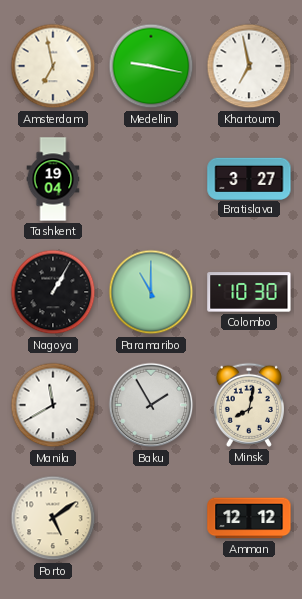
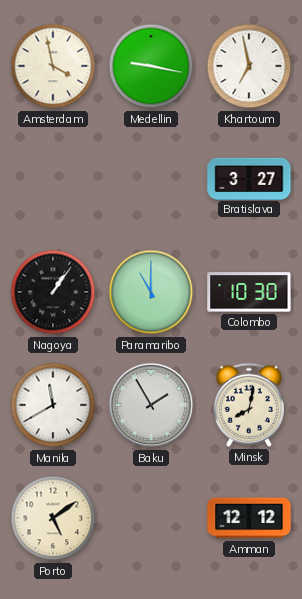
Amsterdam: 6:58 -> 3:58
Tashkent: 19:04 -> none
Nagoya: 1:05 -> 1:06
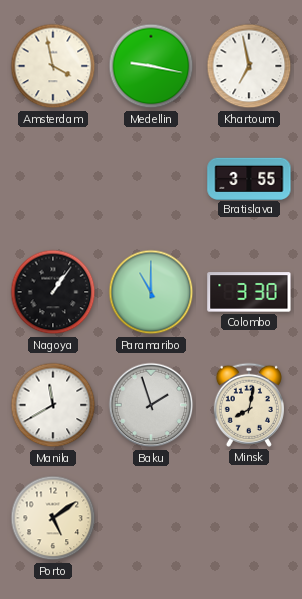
Bratislava: 3:27 -> 3:55
Colombo: 10:30 -> 3:30
Baku: 1:55 -> 1:57
Amman: 12:12 -> none
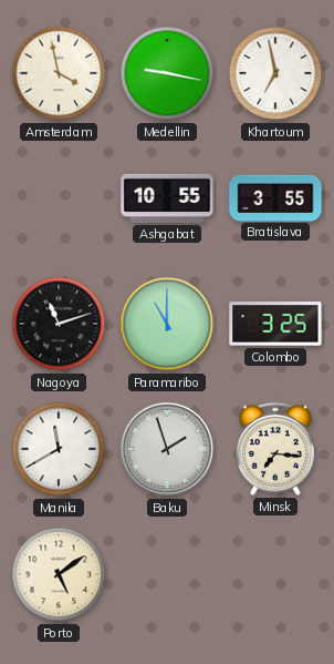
Ashgabat: none -> 10:55
Nagoya: 1:06 -> 11:12
Colombo: 3:30 -> 3:25
Minsk: 8:02 -> 7:16
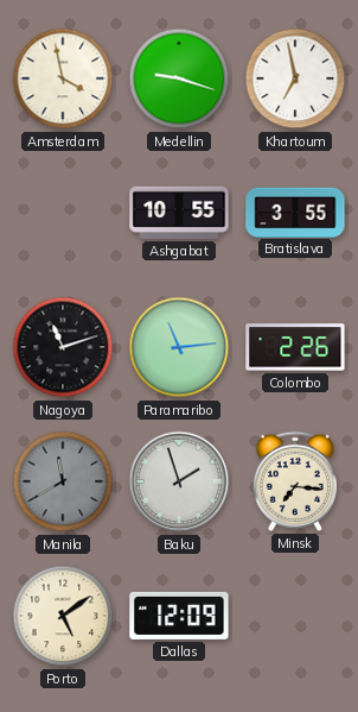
Medellin: 9:17 -> 9:18
Paramaribo: 11:00 -> 11:14
Colombo: 3:25 -> 2:26
Manila dial: white -> grey
Dallas: none -> 12:09
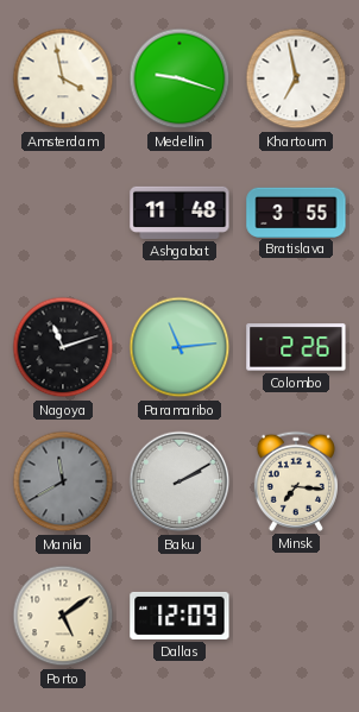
Ashgabat: 10:55 -> 11:48
Baku: 1:57 -> 2:10
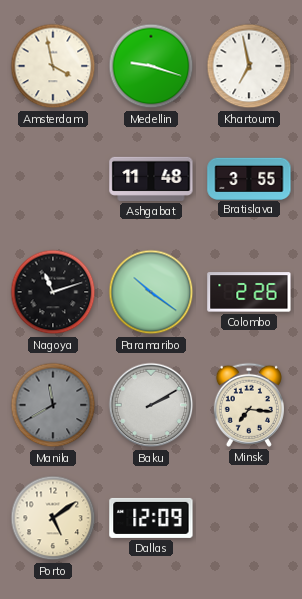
Paramaribo: 11:14 -> 10:21
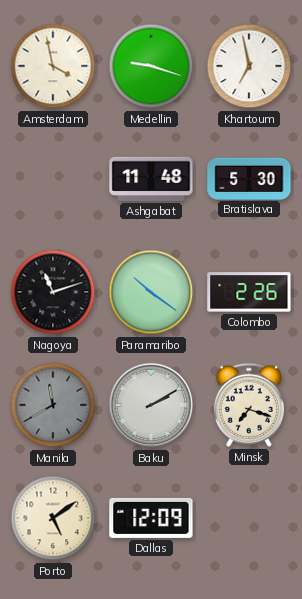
Bratislava: 3:55 -> 5:30
Minsk: 7:16 -> 7:18
